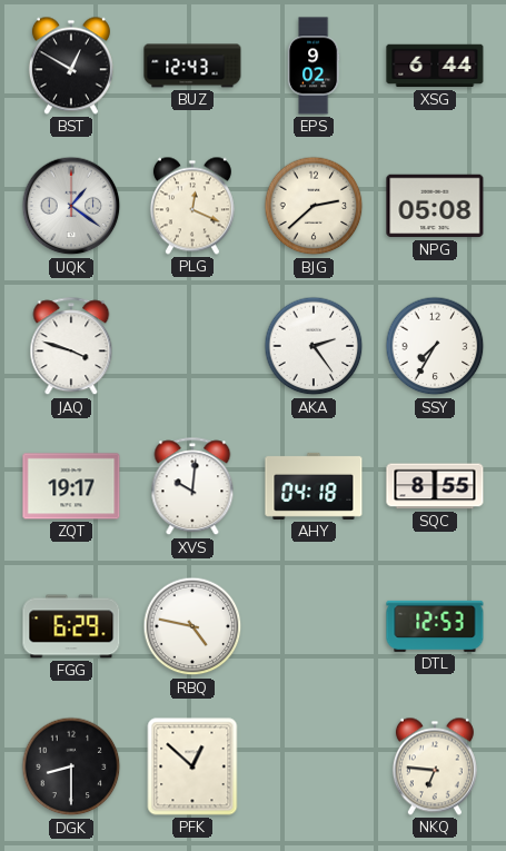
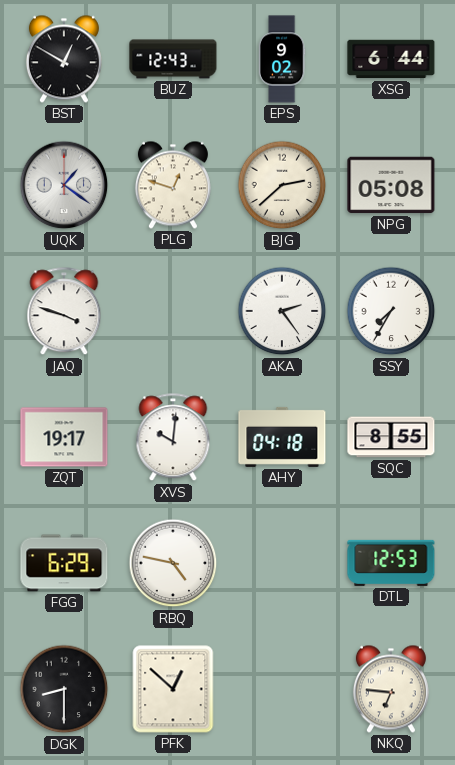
PLG: 12:19 -> 12:48
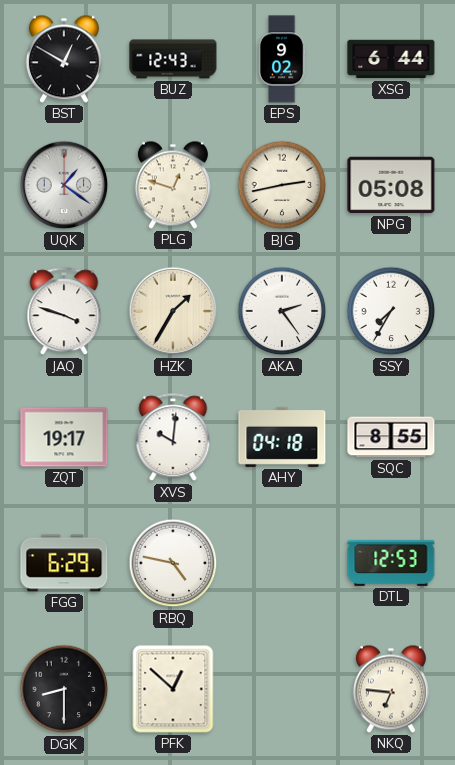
BJG: 2:38 -> 2:43
HZK: none -> 1:35
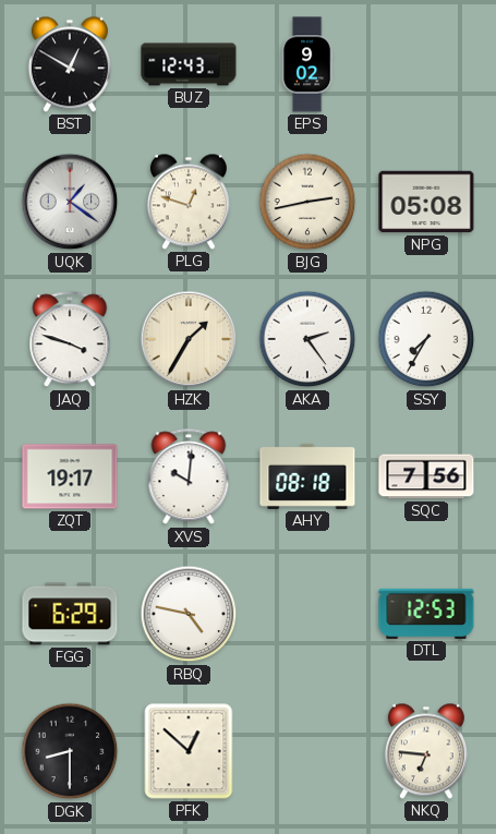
XSG: 6:44 -> none
AHY: 04:18 -> 08:18
SQC: 8:55 -> 7:56
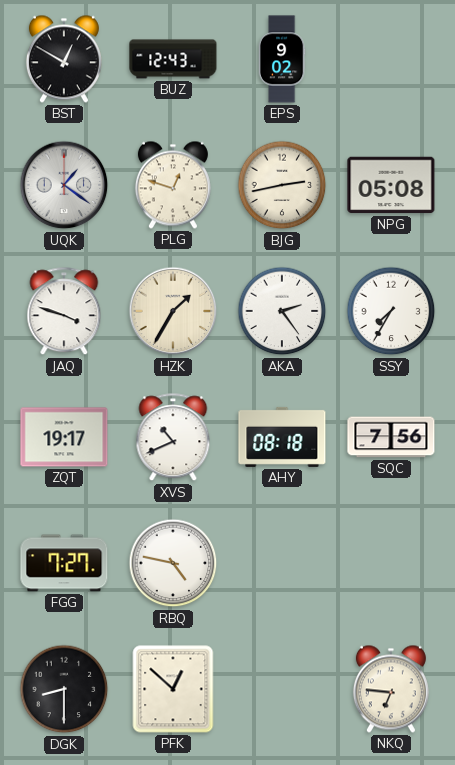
XVS: 10:01 -> 10:41
FGG: 6:29 -> 7:27
DTL: 12:53 -> none
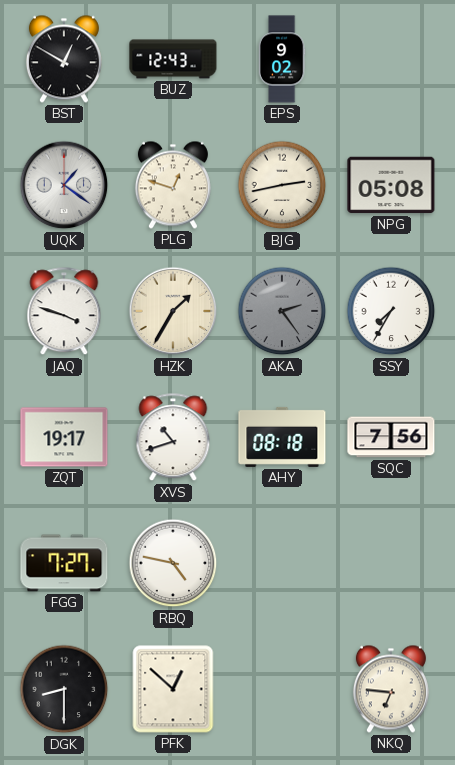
AKA dial: white -> grey
XVS: 10:41 -> 10:42
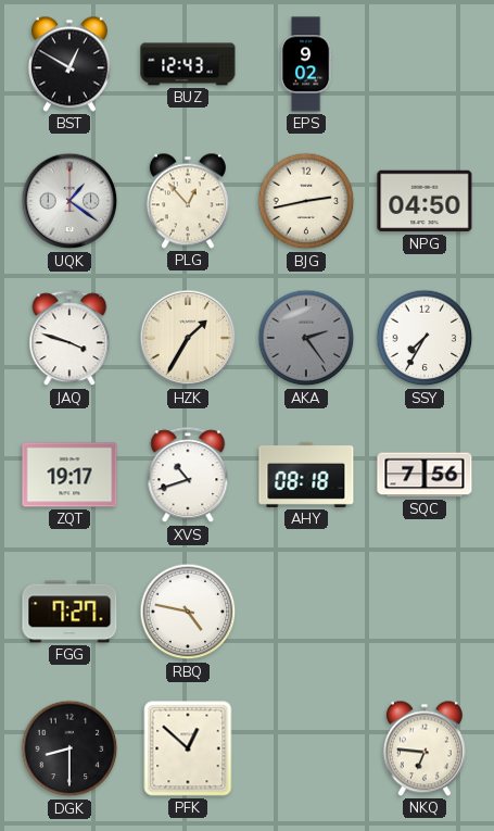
PLG: 12:48 -> 12:53
NPG: 05:08 -> 04:50
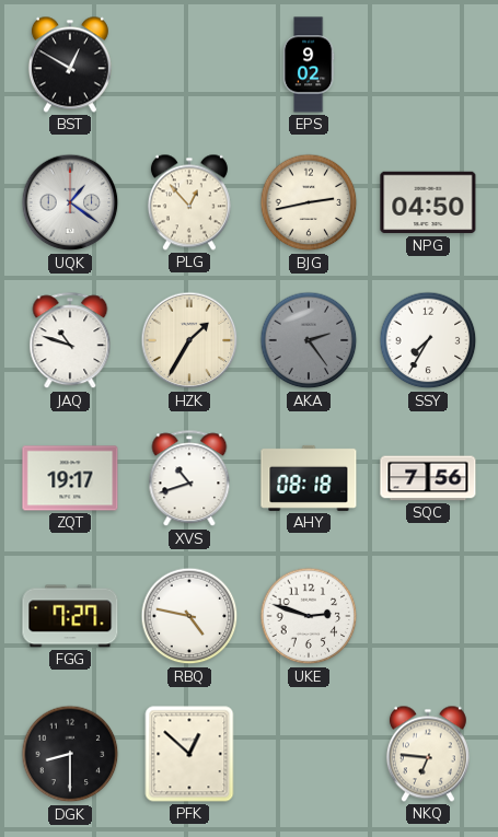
BUZ: 12:43 -> none
JAQ: 3:48 -> 10:48
UKE: none -> 2:48
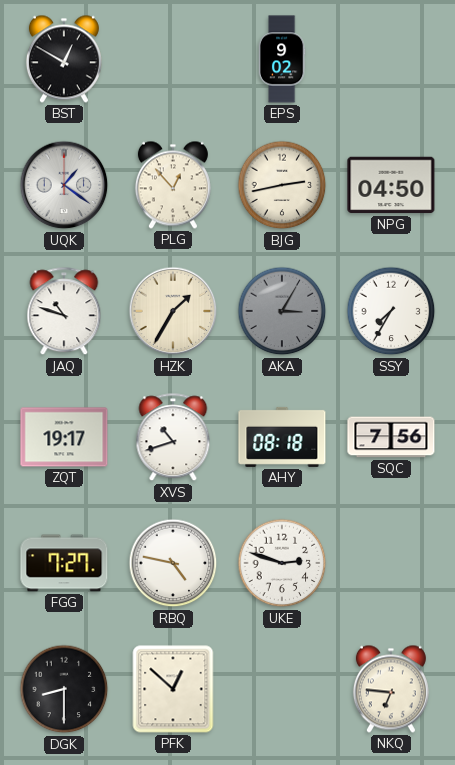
AKA: 2:24 -> 3:05
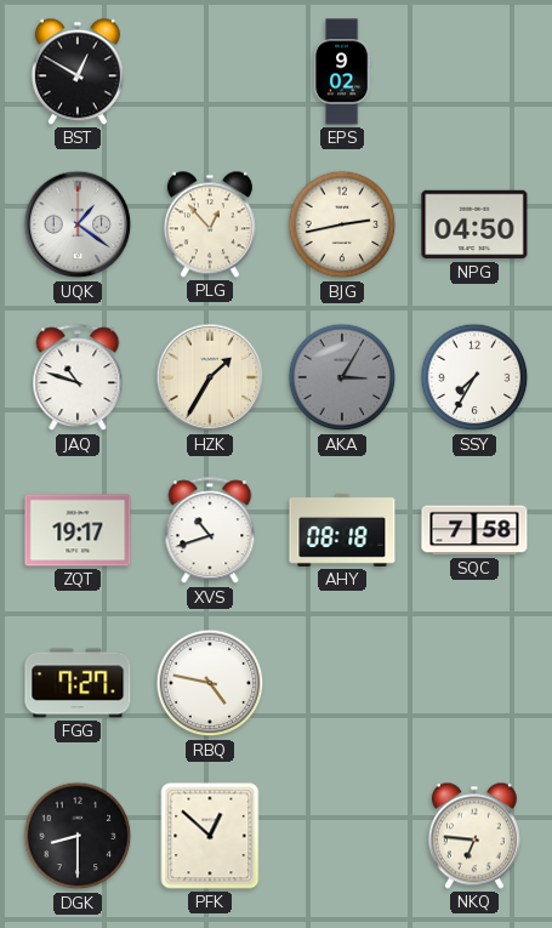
SQC: 7:56 -> 7:58
UKE: 2:48 -> none
